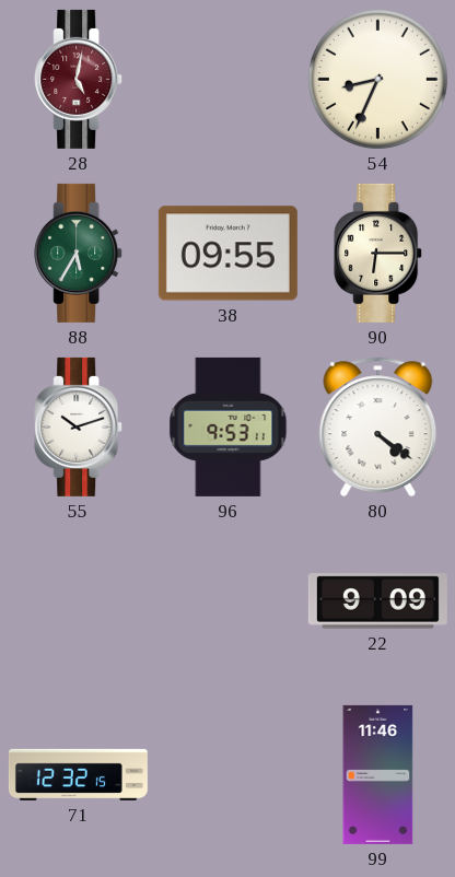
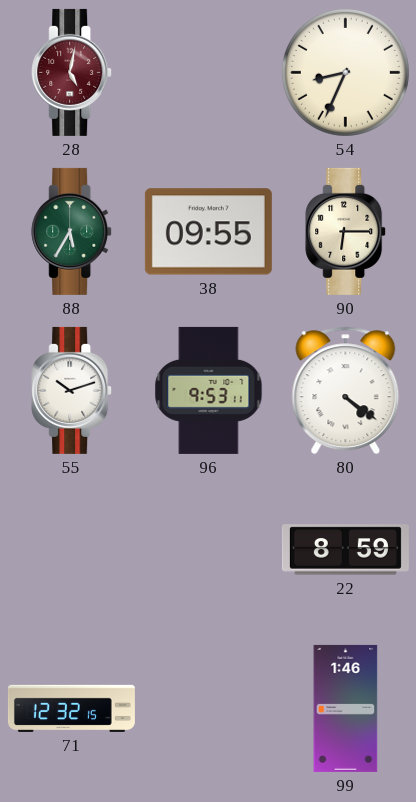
22: 9:09 -> 8:59
99: 11:46 -> 1:46
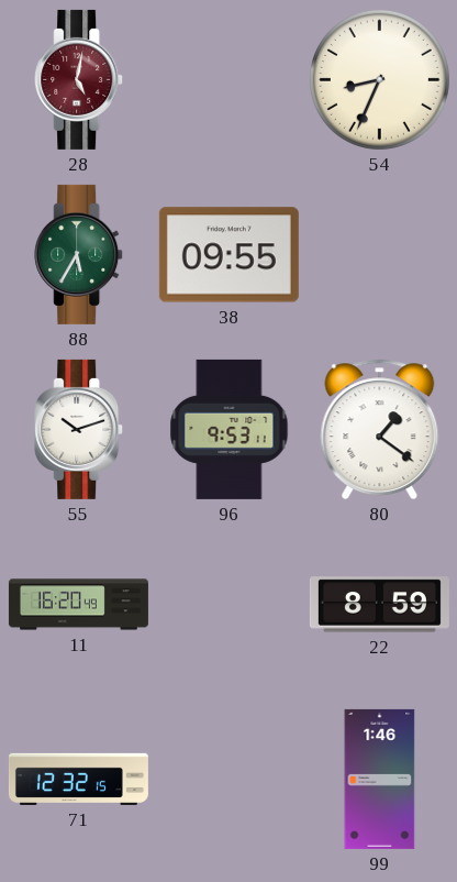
90: 6:15 -> none
80: 4:21 -> 1:21
11: none -> 16:20
